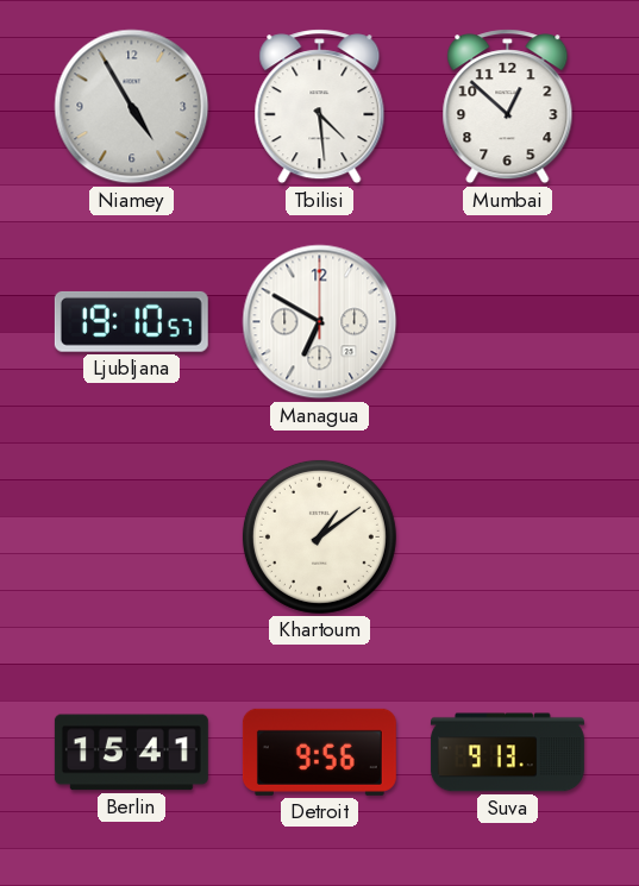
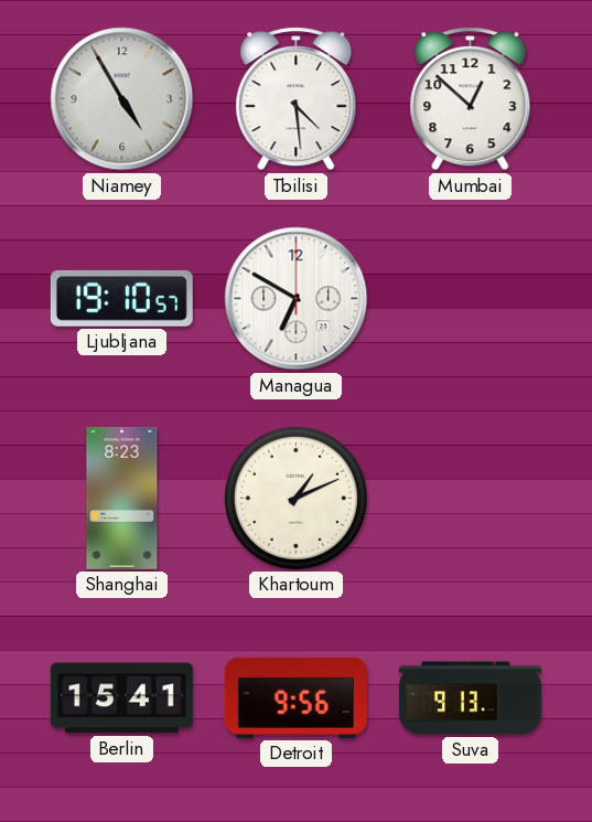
Shanghai: none -> 8:23
Khartoum: 1:09 -> 1:11
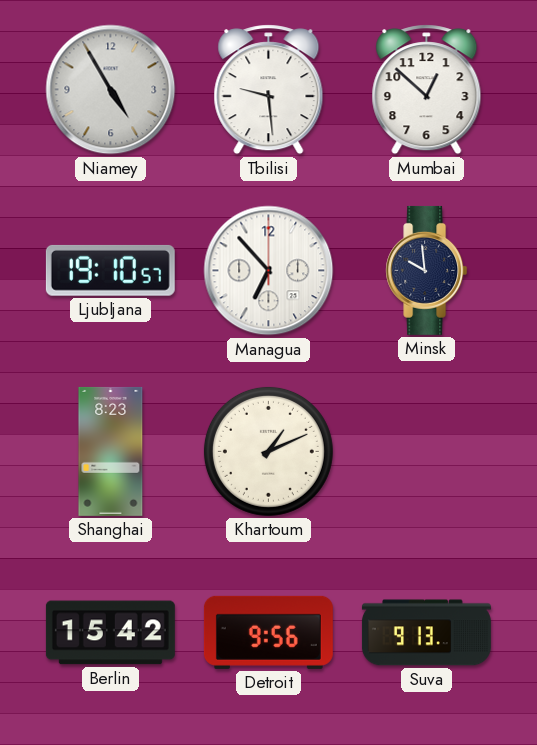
Tbilisi: 4:29 -> 9:29
Managua: 6:50 -> 6:53
Minsk: none -> 9:59
Berlin: 15:41 -> 15:42
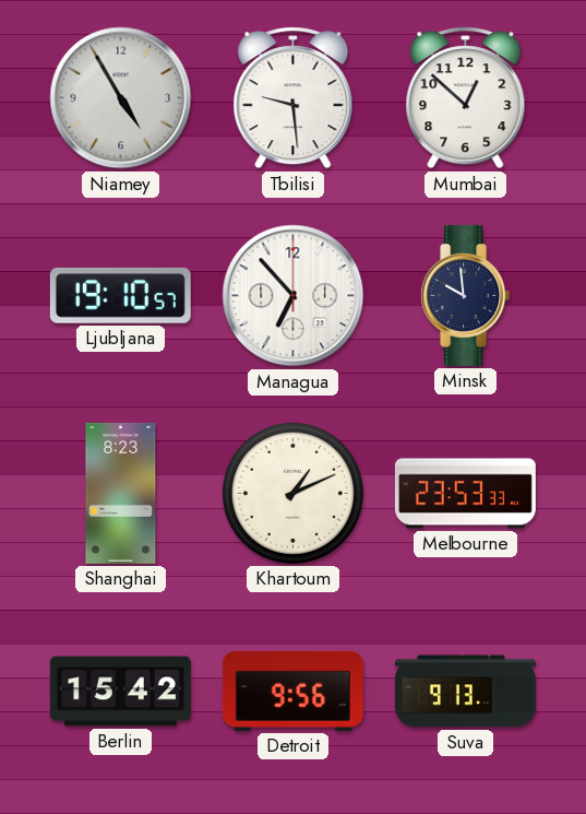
Melbourne: none -> 23:53
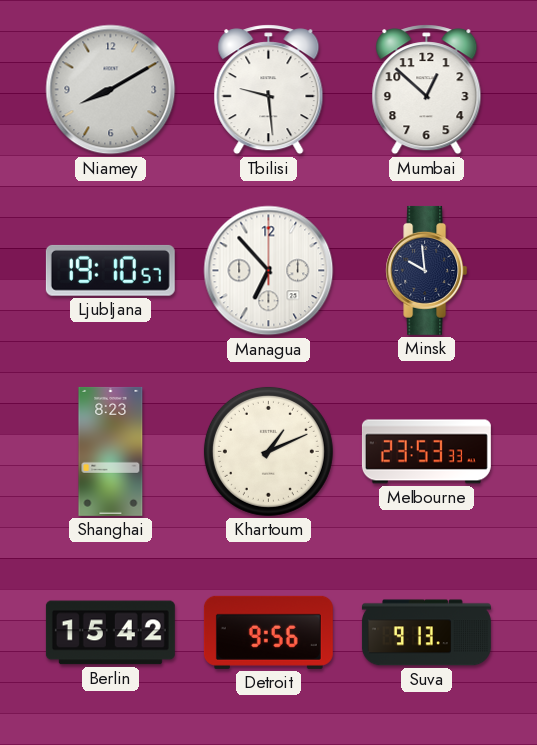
Niamey: 4:55 -> 8:10
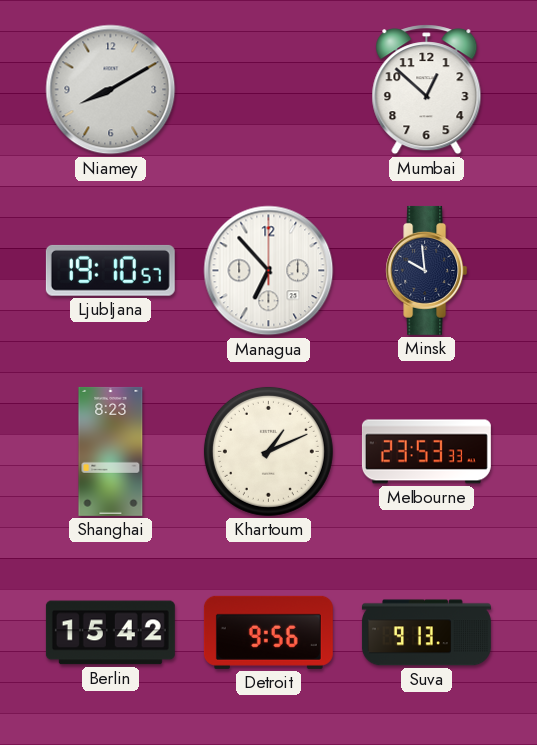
Tbilisi: 9:29 -> none
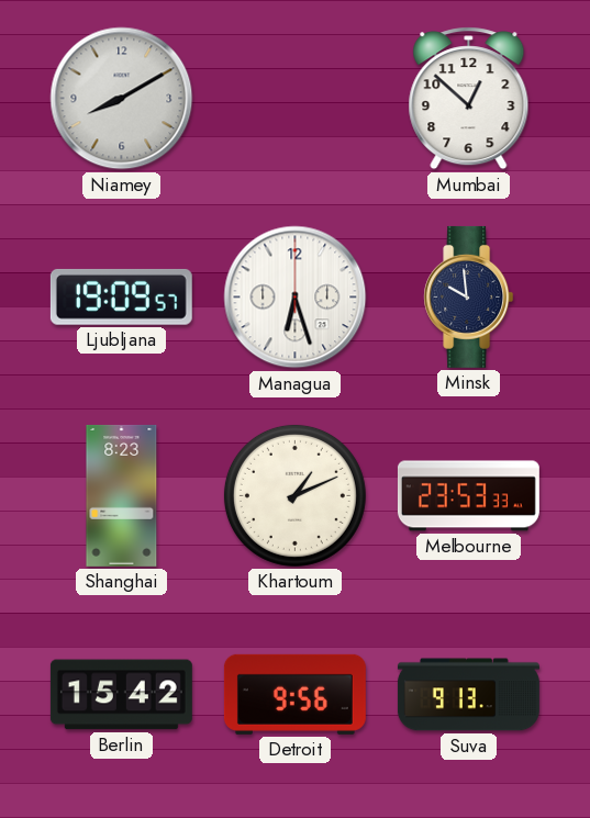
Ljubljana: 19:10 -> 19:09
Managua: 6:53 -> 6:27
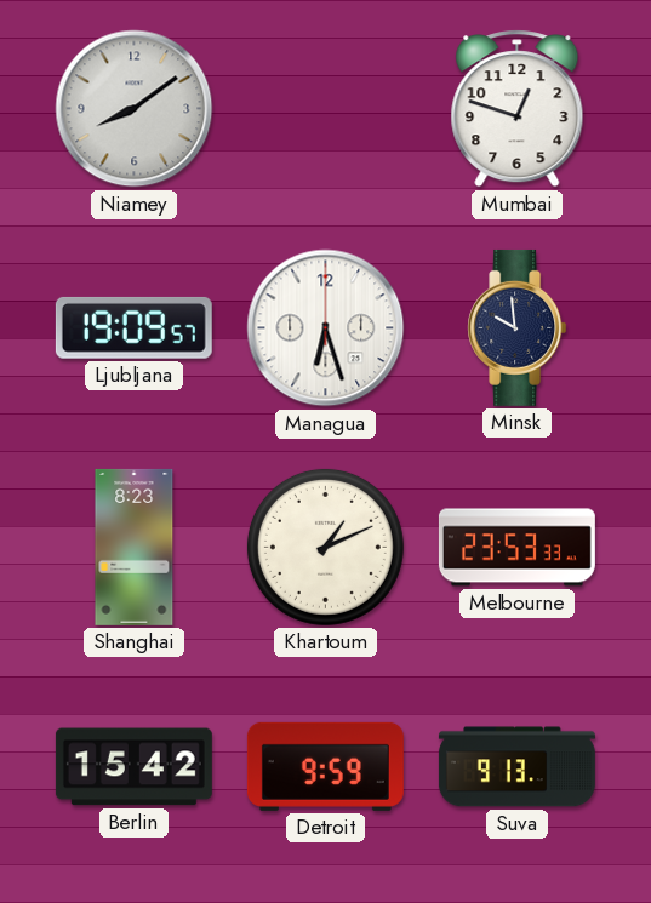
Niamey: 8:10 -> 8:09
Mumbai: 12:52 -> 12:48
Detroit: 9:56 -> 9:59
